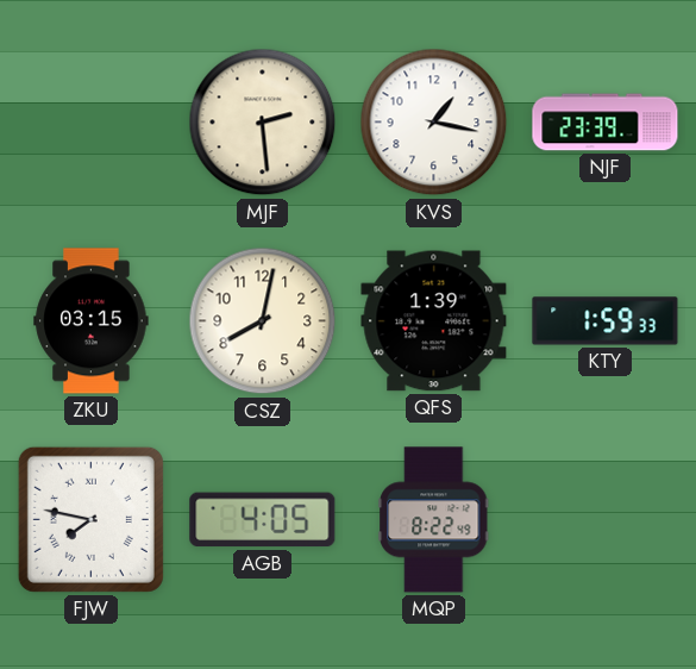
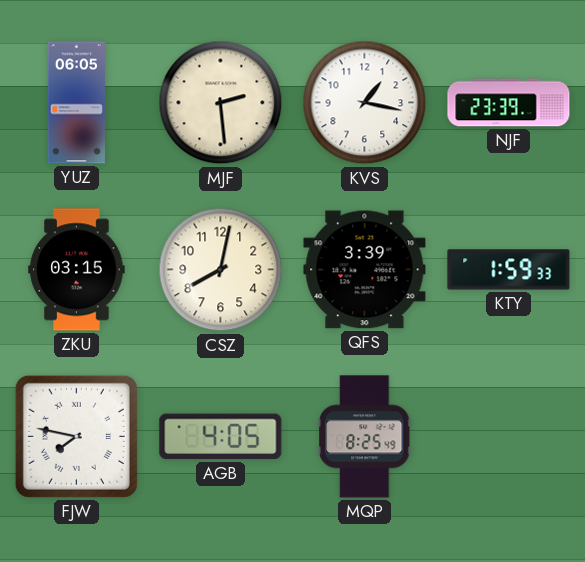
YUZ: none -> 06:05
QFS: 1:39 -> 3:39
MQP: 8:22 -> 8:25
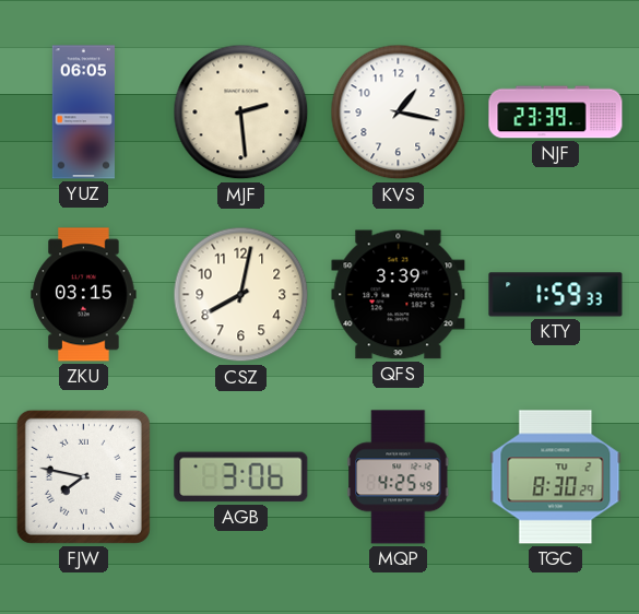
AGB: 4:05 -> 3:06
MQP: 8:25 -> 4:25
TGC: none -> 8:30
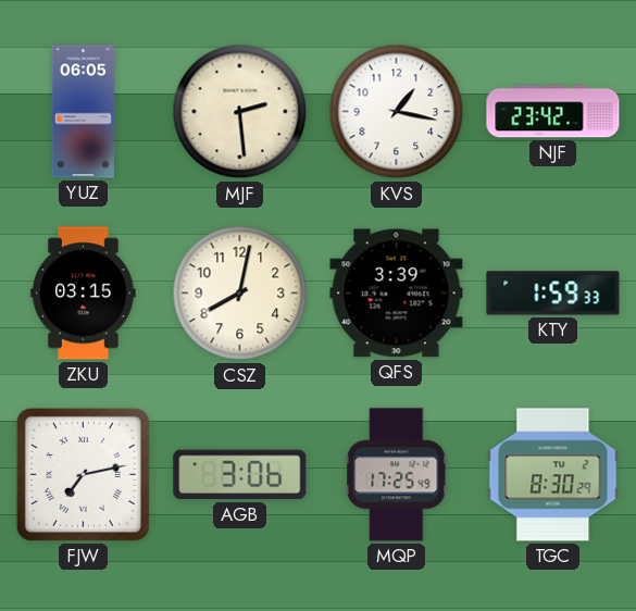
NJF: 23:39 -> 23:42
FJW: 7:47 -> 7:13
MQP: 4:25 -> 17:25
